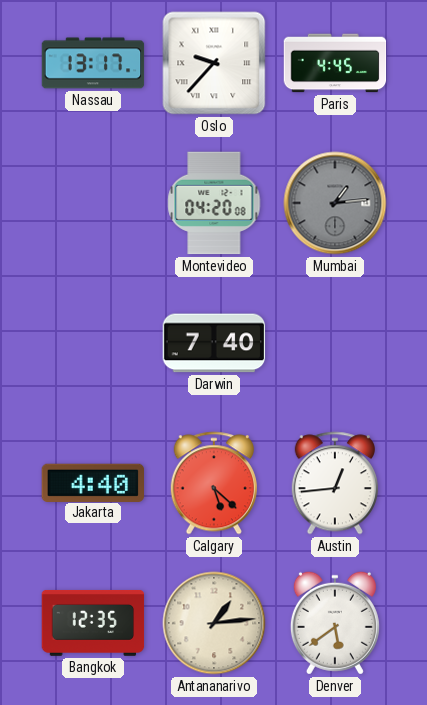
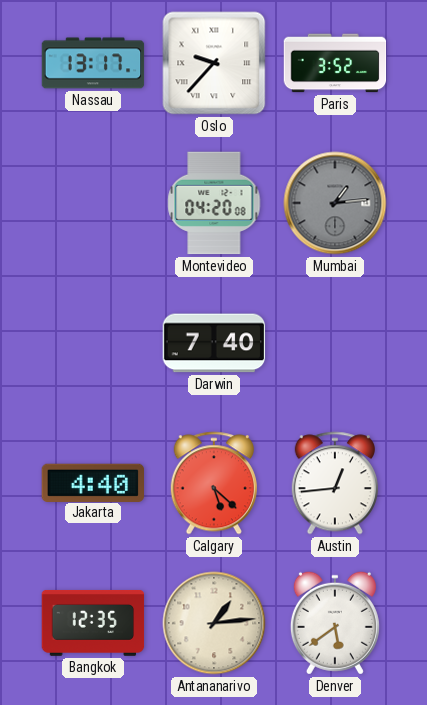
Paris: 4:45 -> 3:52
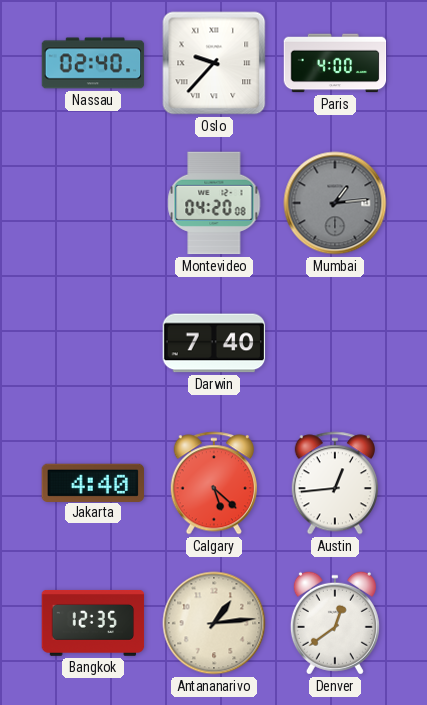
Nassau: 13:17 -> 02:40
Paris: 3:52 -> 4:00
Denver: 5:39 -> 12:39
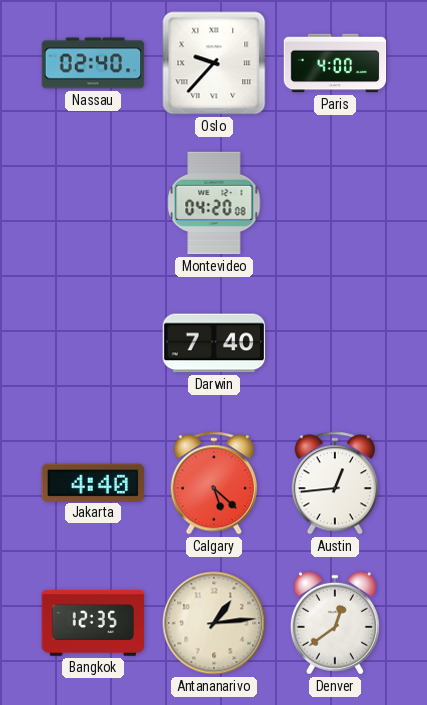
Mumbai: 1:14 -> none
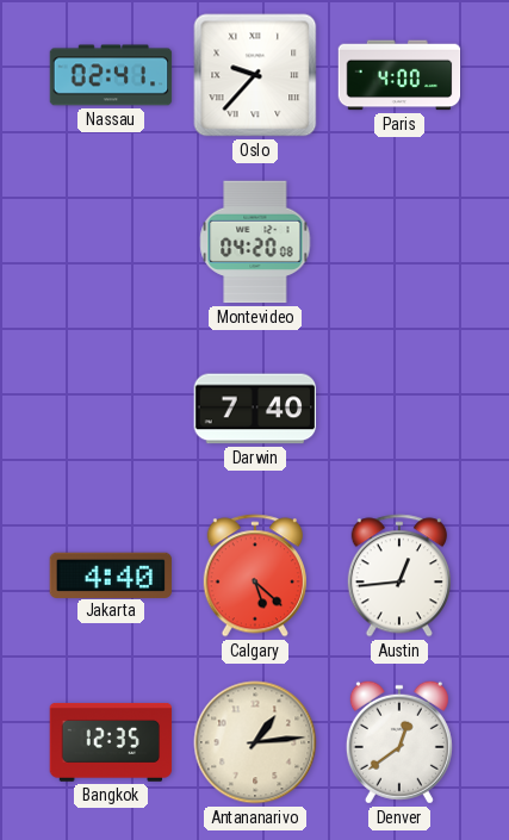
Nassau: 02:40 -> 02:41
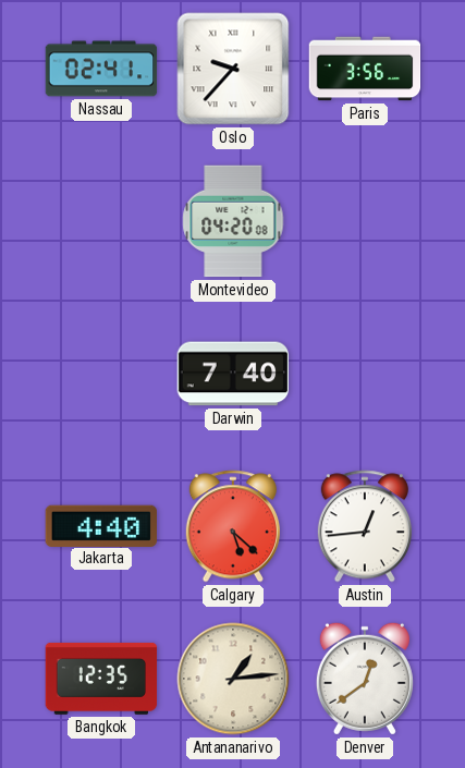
Paris: 4:00 -> 3:56
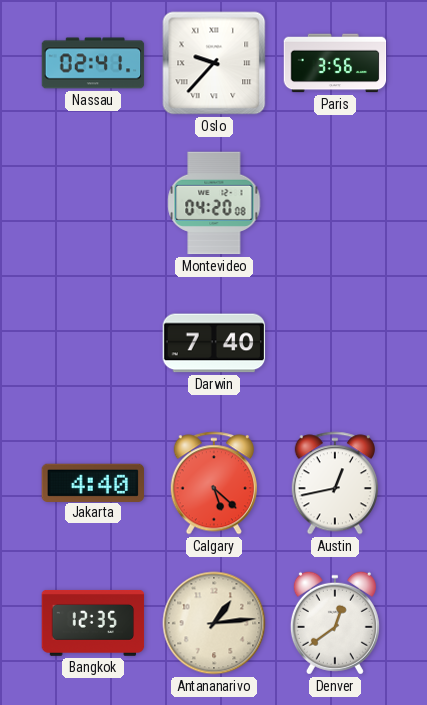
Austin: 12:44 -> 12:43
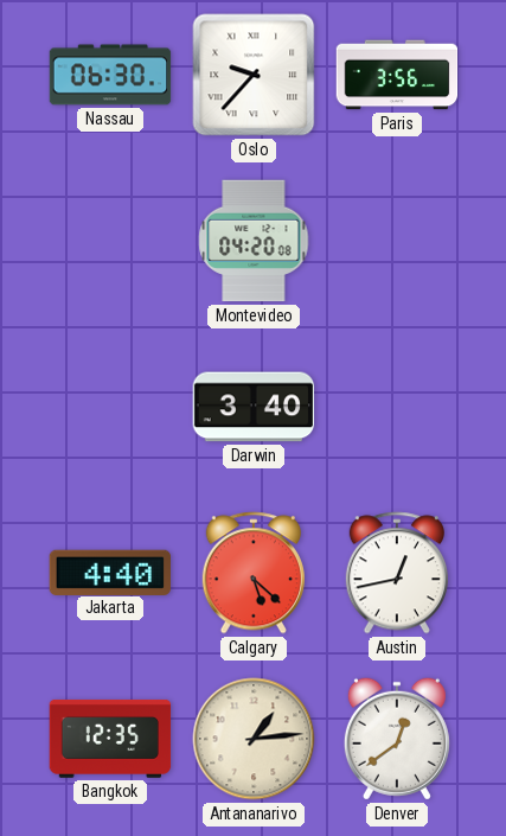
Nassau: 02:41 -> 06:30
Darwin: 7:40 -> 3:40
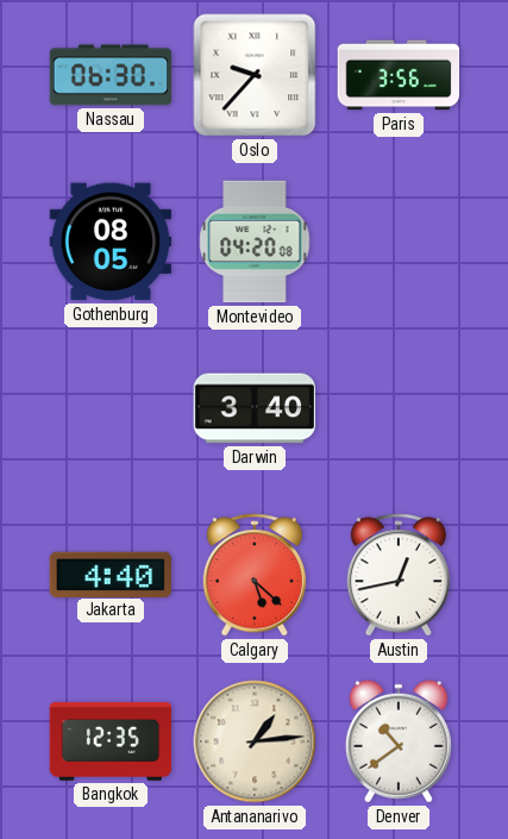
Gothenburg: none -> 08:05
Denver: 12:39 -> 10:39
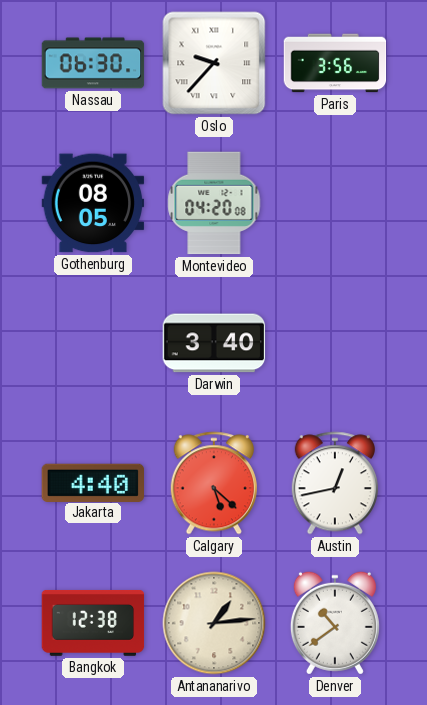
Bangkok: 12:35 -> 12:38
